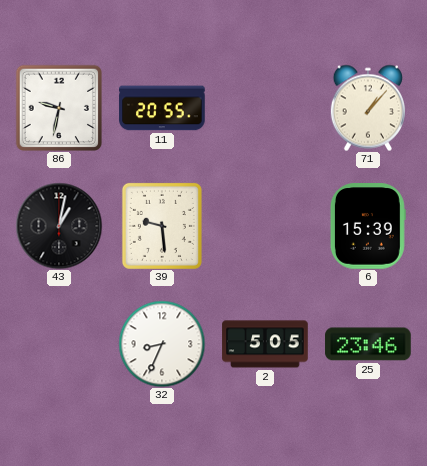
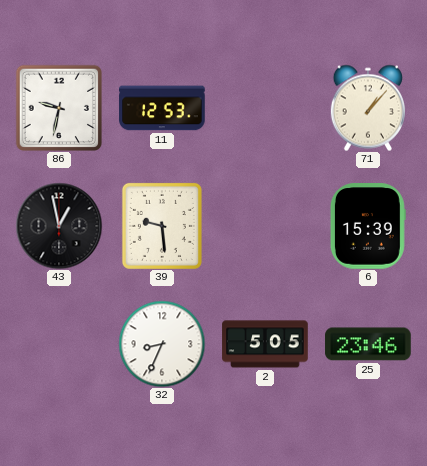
11: 20:55 -> 12:53
43: 1:02 -> 12:58
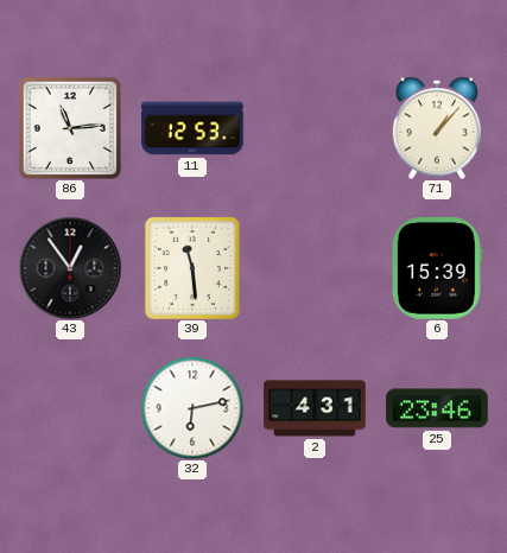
86: 9:32 -> 11:14
43: 12:58 -> 12:54
39: 9:29 -> 11:29
32: 8:34 -> 6:13
2: 5:05 -> 4:31
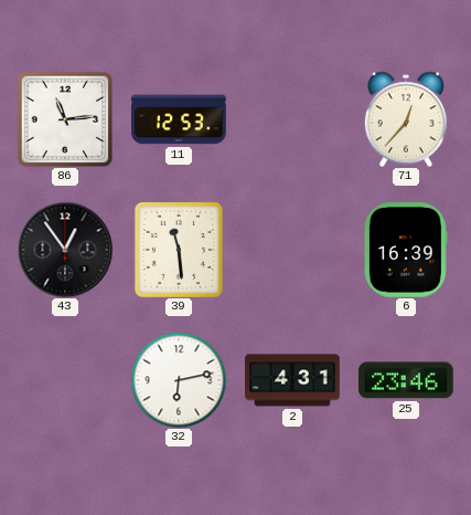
71: 1:07 -> 12:37
6: 15:39 -> 16:39
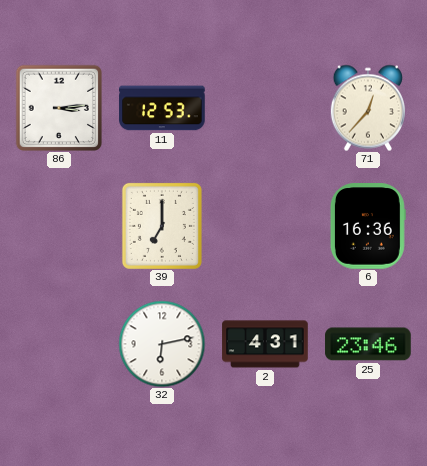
86: 11:14 -> 3:14
43: 12:54 -> none
39: 11:29 -> 7:00
6: 16:39 -> 16:36
